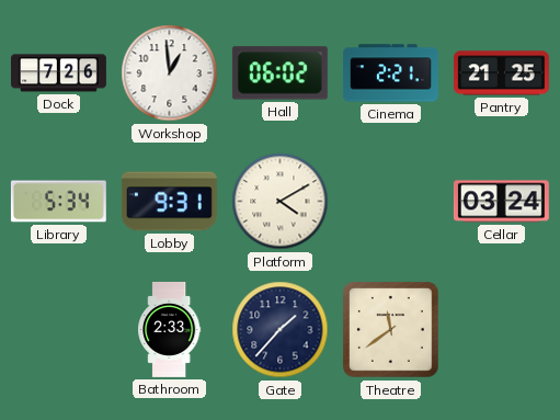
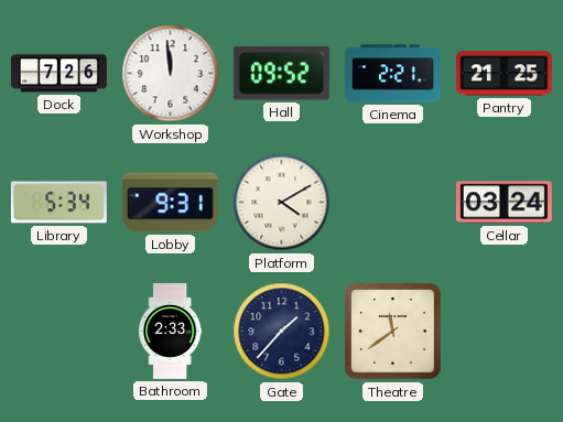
Workshop: 12:59 -> 11:59
Hall: 06:02 -> 09:52
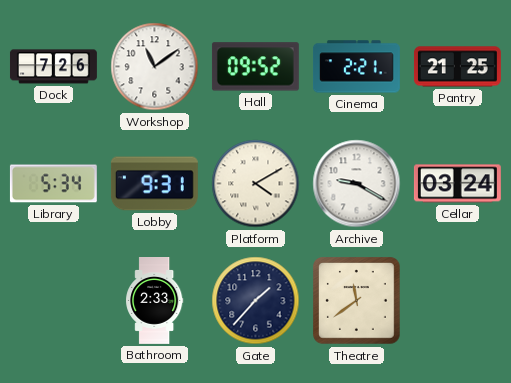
Workshop: 11:59 -> 11:09
Archive: none -> 9:20
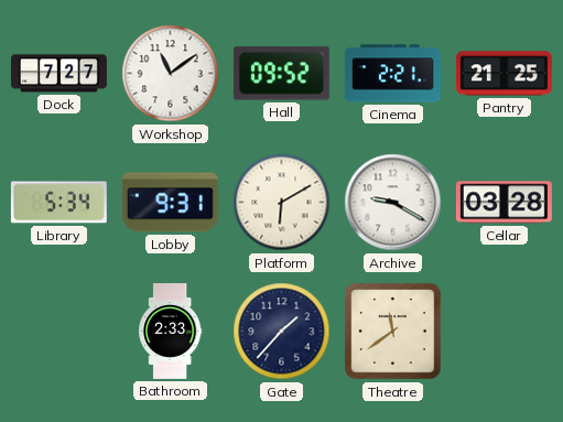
Dock: 7:26 -> 7:27
Platform: 4:10 -> 6:10
Cellar: 03:24 -> 03:28
